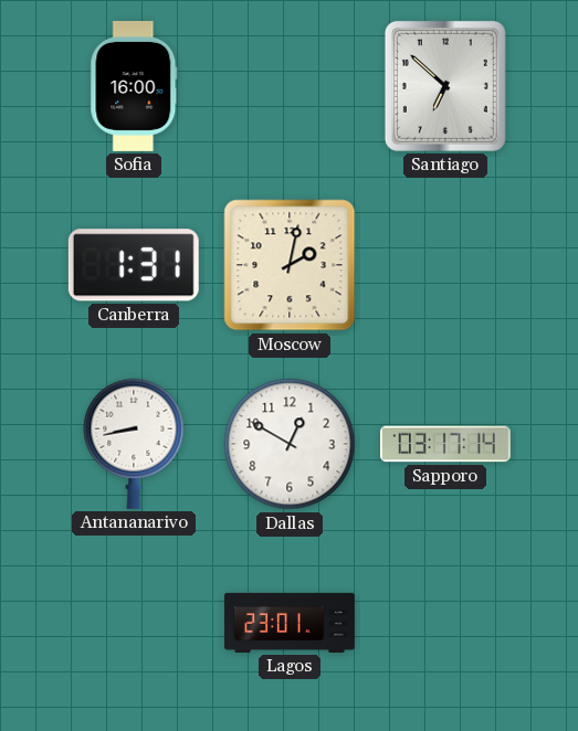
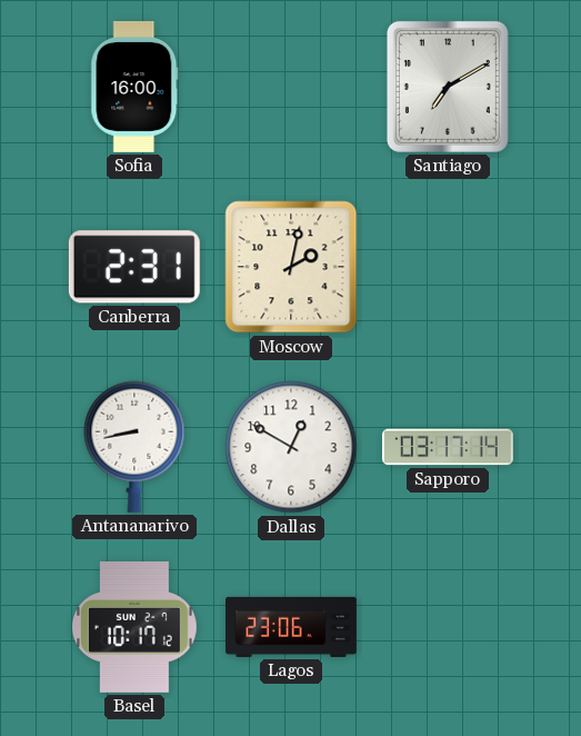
Santiago: 6:52 -> 7:10
Canberra: 1:31 -> 2:31
Basel: none -> 10:17
Lagos: 23:01 -> 23:06
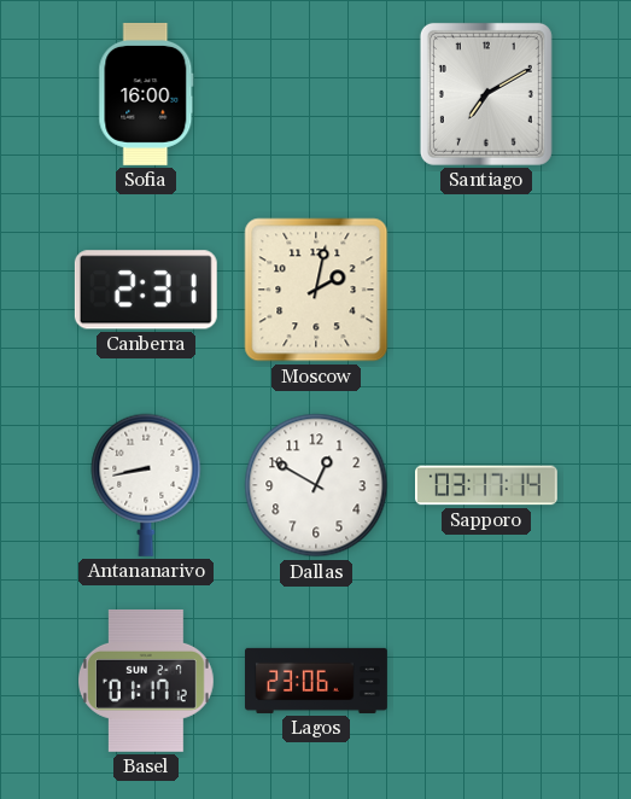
Basel: 10:17 -> 01:17
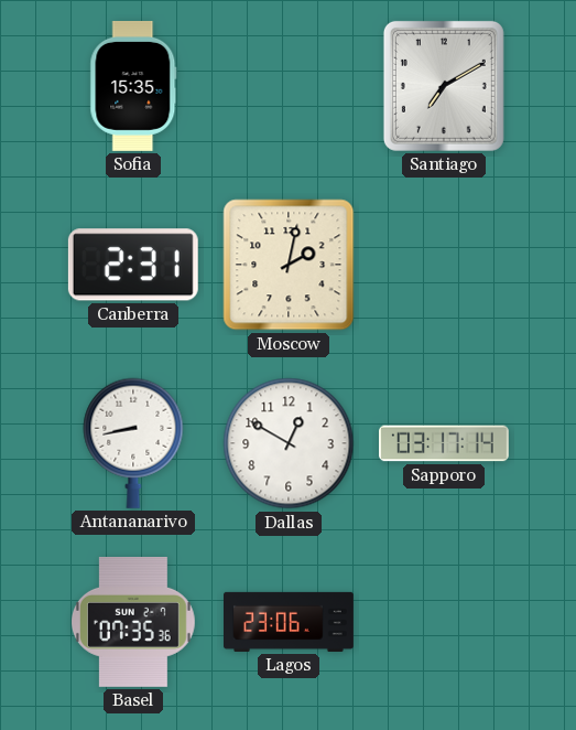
Sofia: 16:00 -> 15:35
Basel: 01:17 -> 07:35
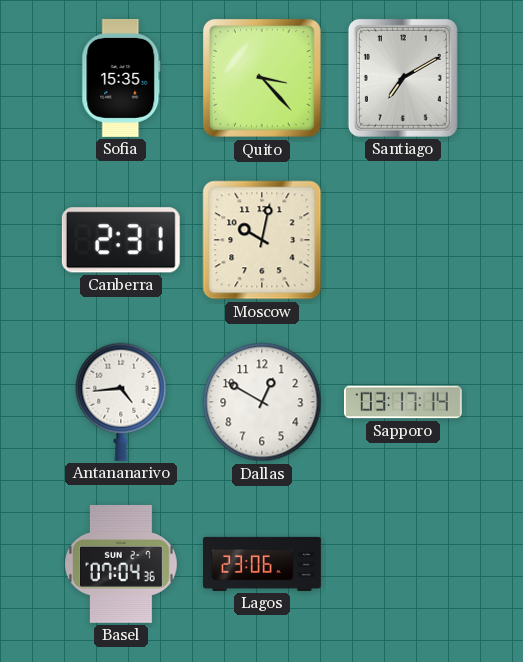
Quito: none -> 3:23
Moscow: 2:02 -> 10:02
Antananarivo: 8:43 -> 4:44
Basel: 07:35 -> 07:04
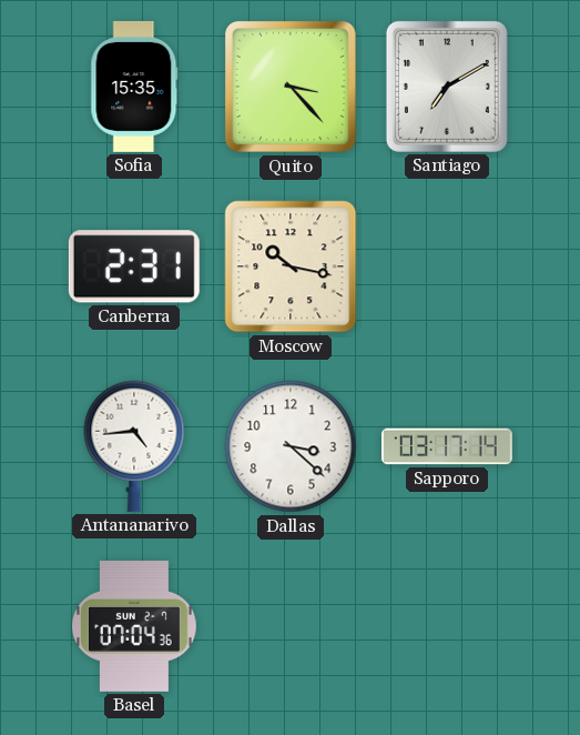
Moscow: 10:02 -> 10:17
Dallas: 12:50 -> 3:22
Lagos: 23:06 -> none
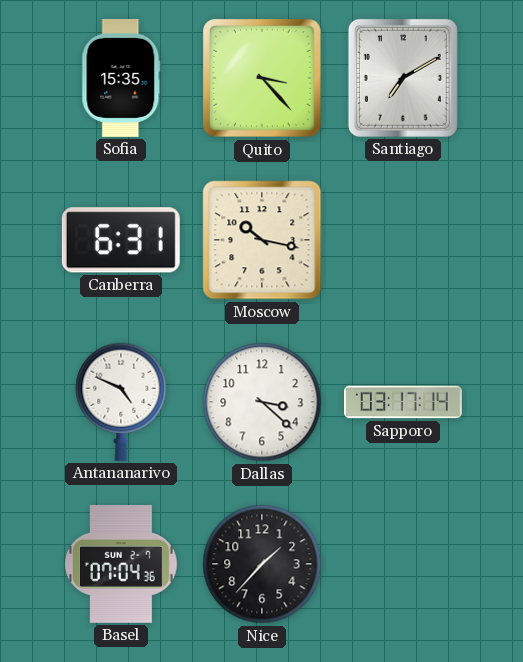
Canberra: 2:31 -> 6:31
Antananarivo: 4:44 -> 4:49
Nice: none -> 1:37
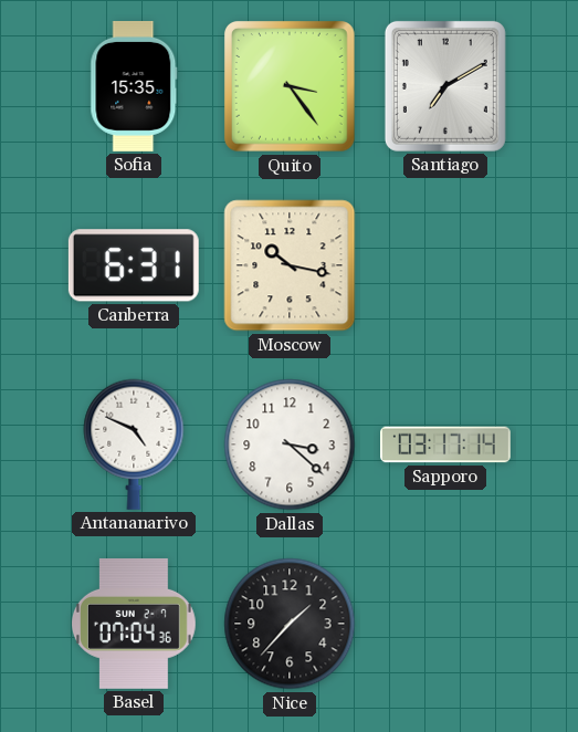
Quito: 3:23 -> 3:24
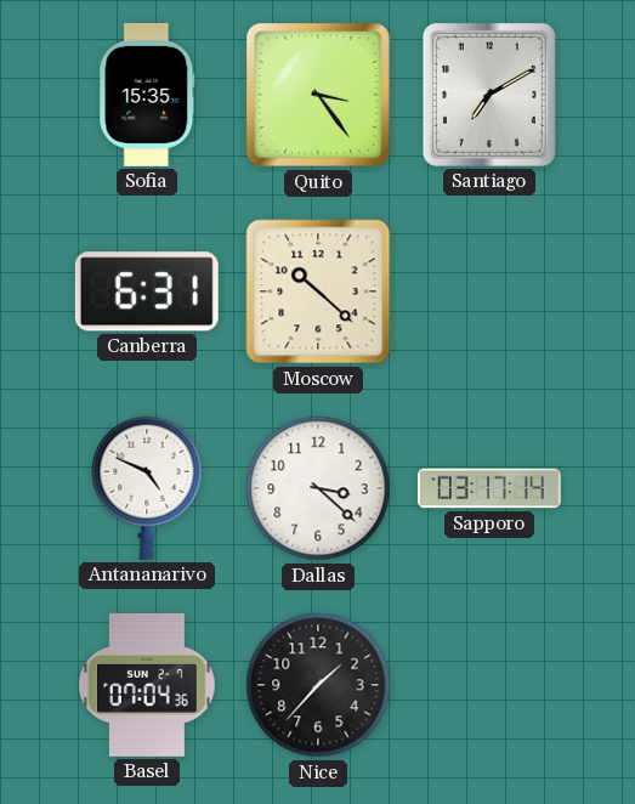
Moscow: 10:17 -> 10:22
